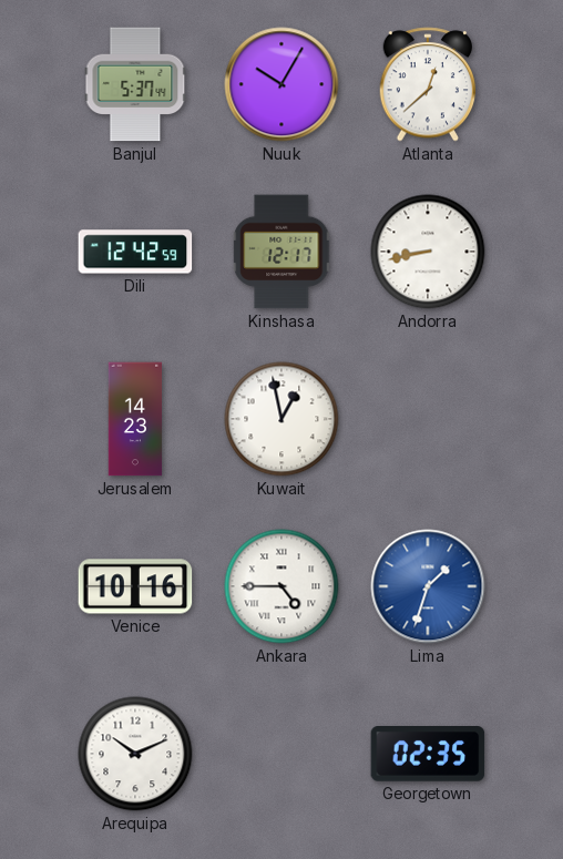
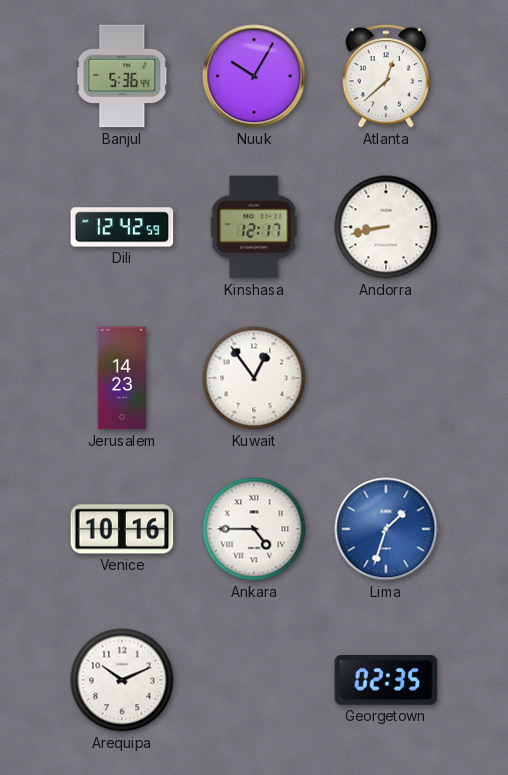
Banjul: 5:37 -> 5:36
Kuwait: 12:58 -> 12:54
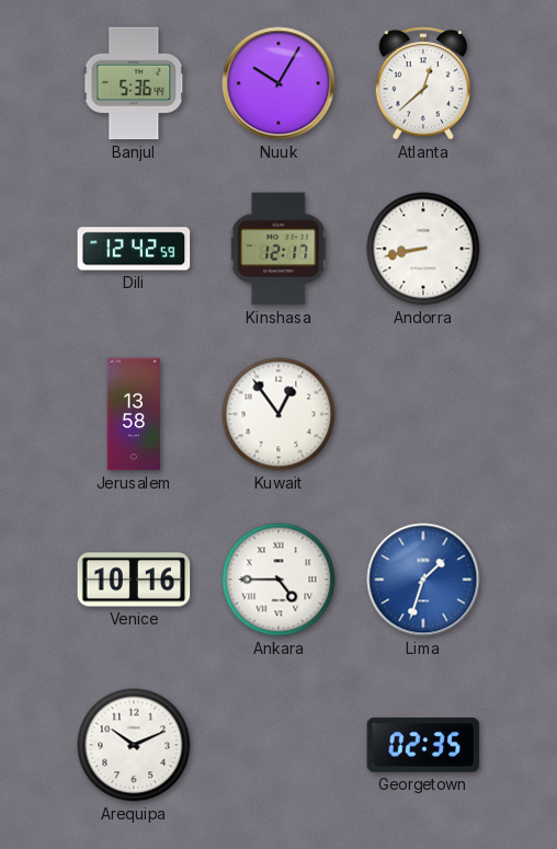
Jerusalem: 14:23 -> 13:58
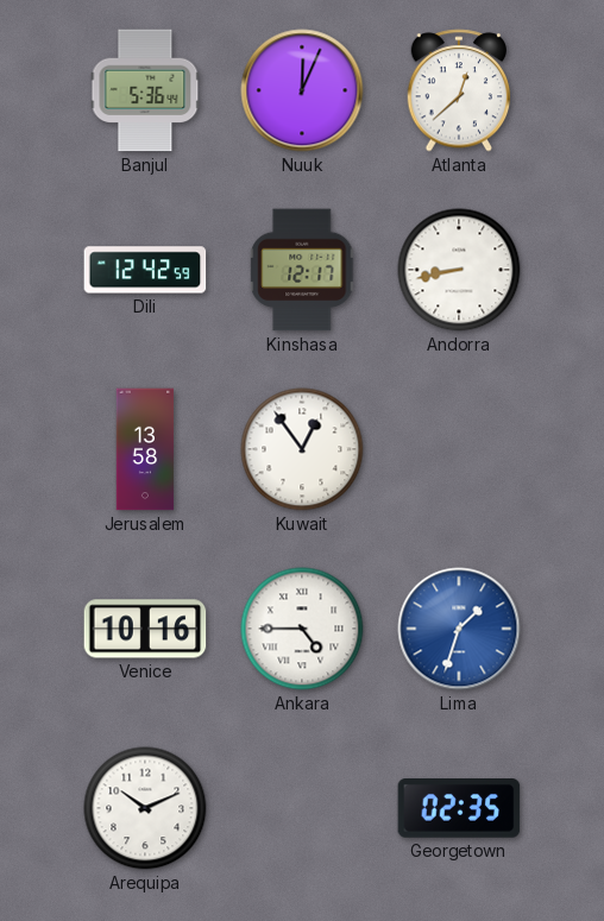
Nuuk: 10:05 -> 12:04
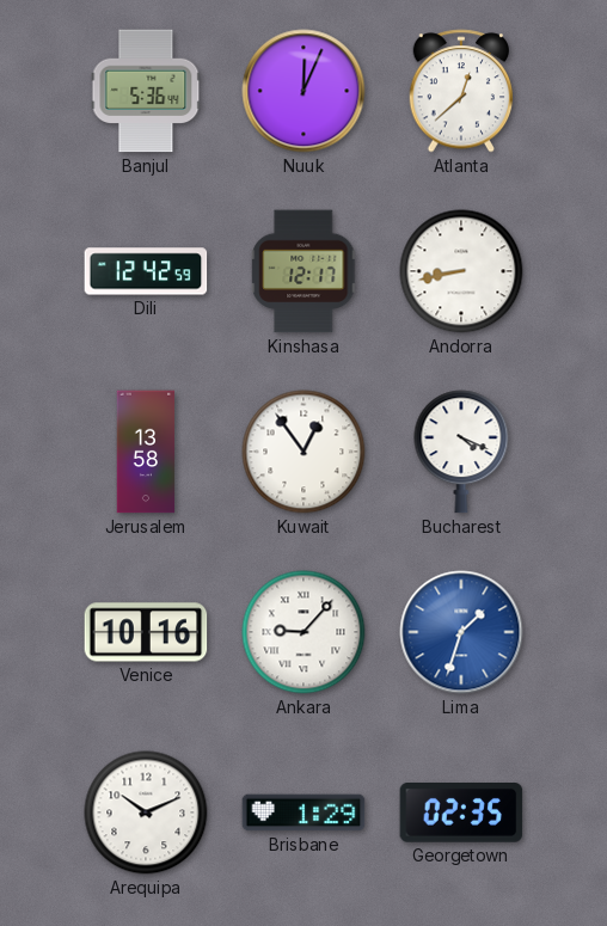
Bucharest: none -> 4:19
Ankara: 4:45 -> 9:07
Brisbane: none -> 1:29
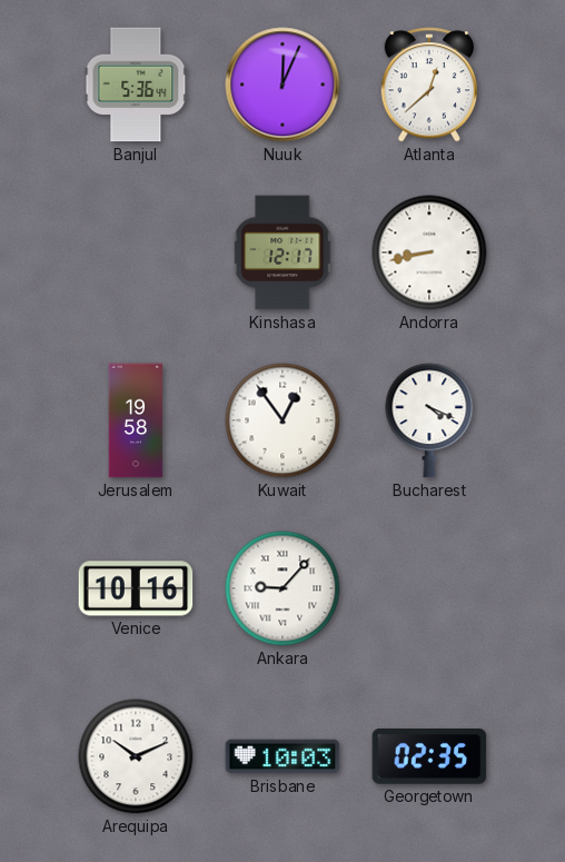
Dili: 12:42 -> none
Jerusalem: 13:58 -> 19:58
Lima: 1:33 -> none
Brisbane: 1:29 -> 10:03
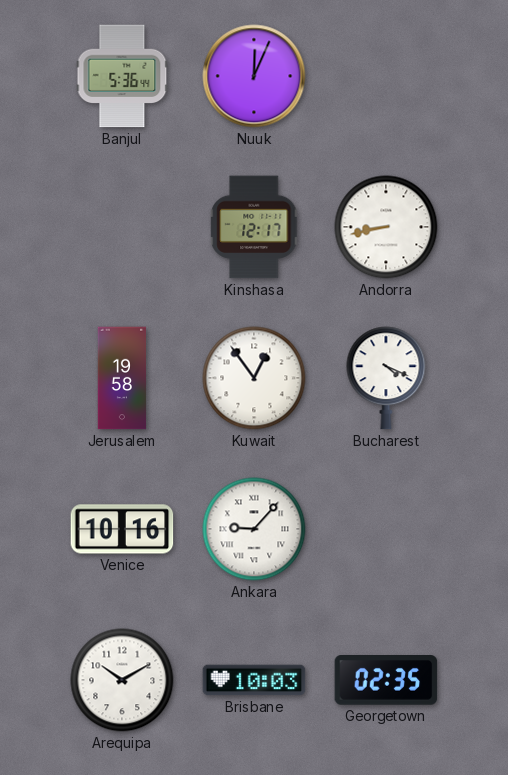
Atlanta: 12:38 -> none
Arequipa: 10:11 -> 10:10
